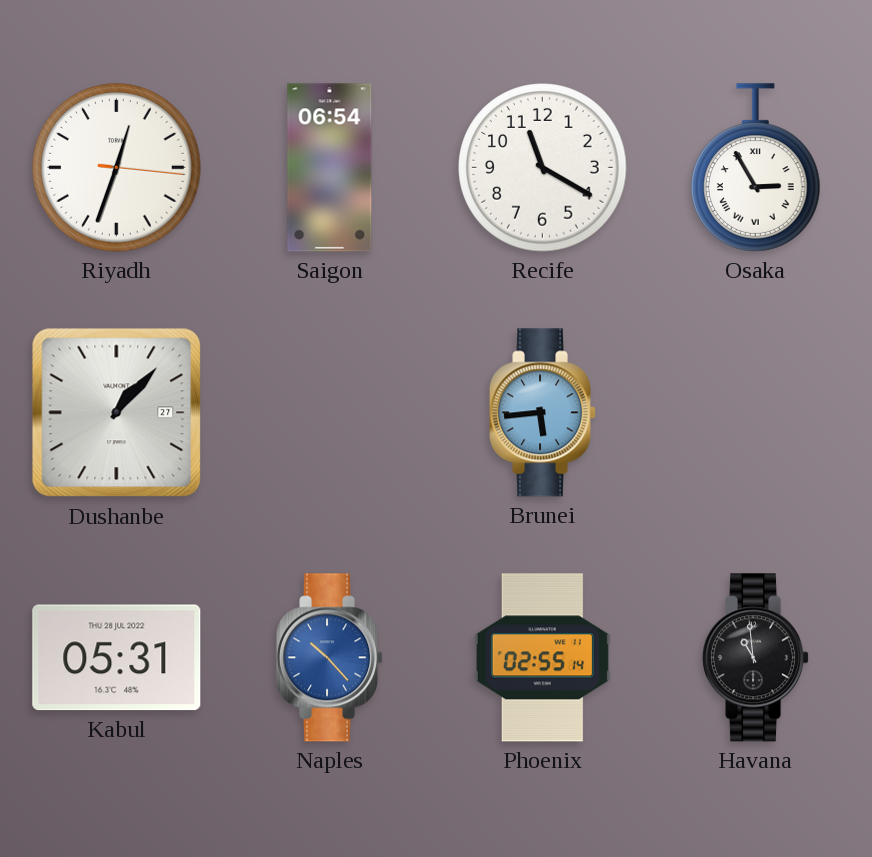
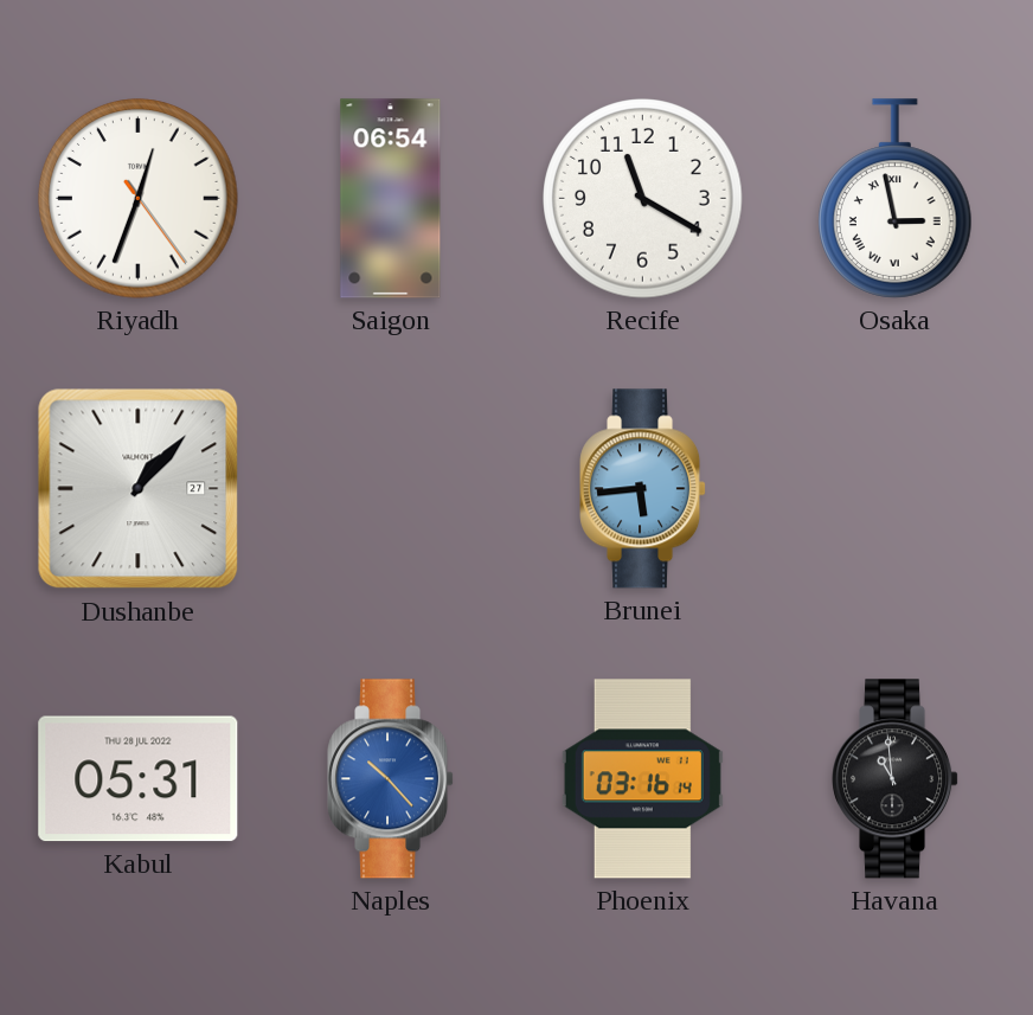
Riyadh: 12:33:16 -> 12:33:24
Osaka: 2:55 -> 2:58
Phoenix: 02:55 -> 03:16
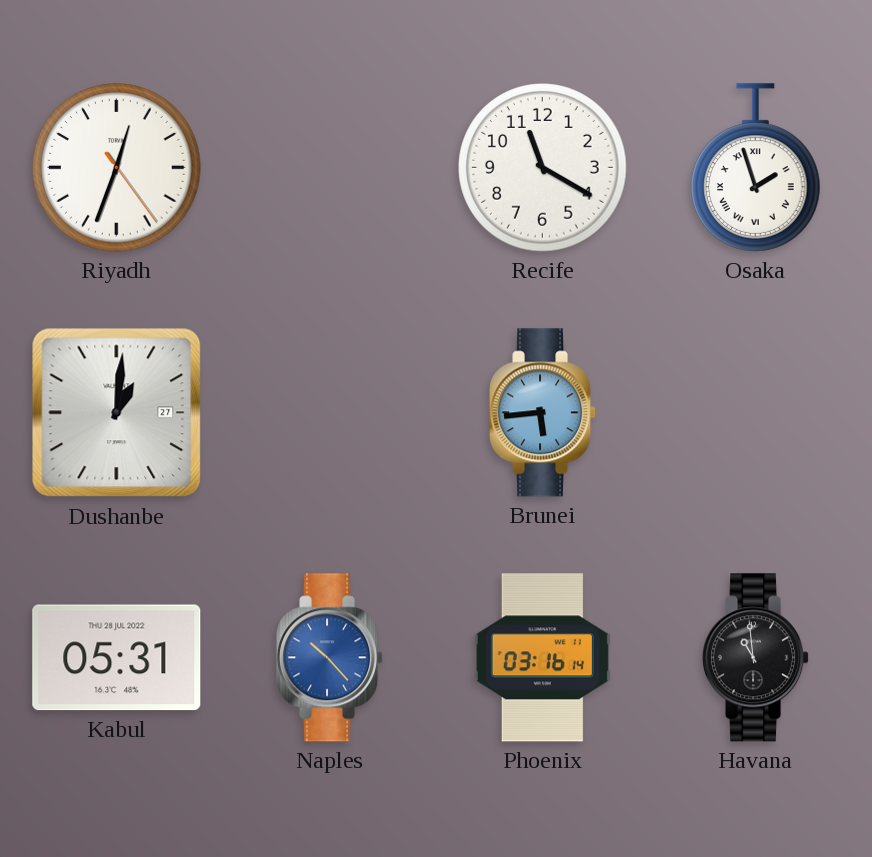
Saigon: 06:54 -> none
Osaka: 2:58 -> 1:57
Dushanbe: 1:07 -> 1:01
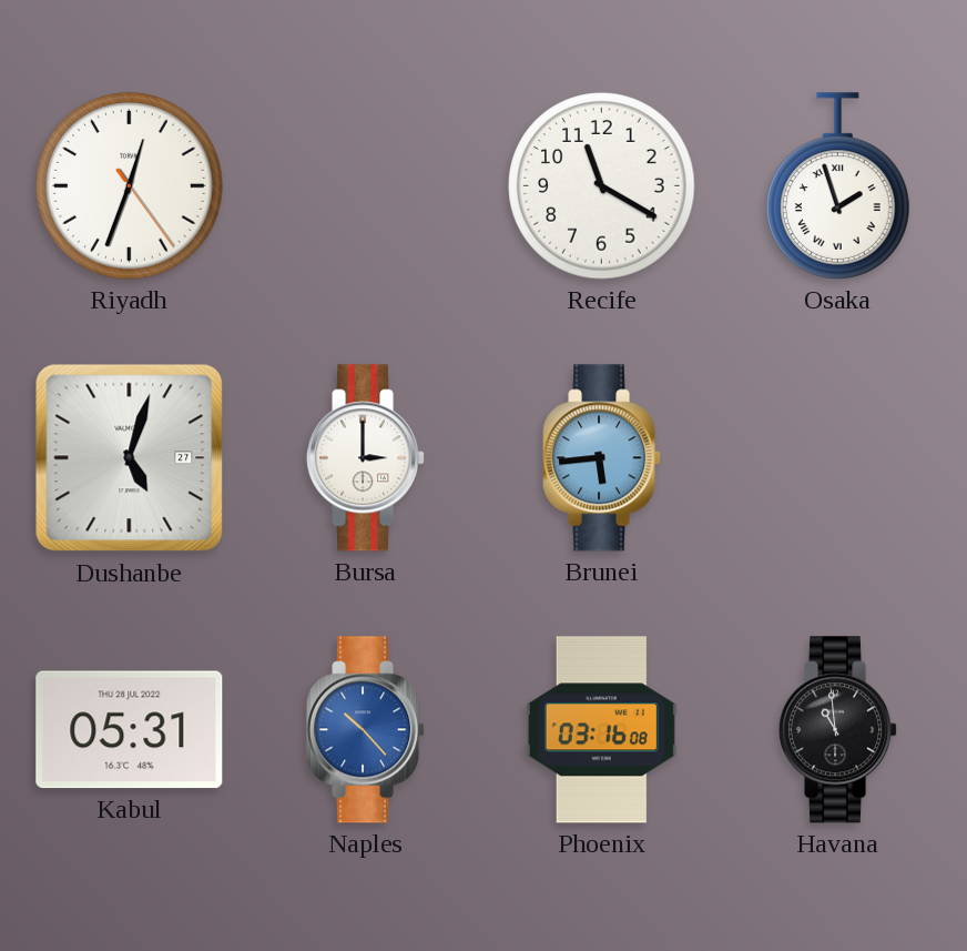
Dushanbe: 1:01 -> 5:03
Bursa: none -> 3:00
Phoenix: 03:16:14 -> 03:16:08
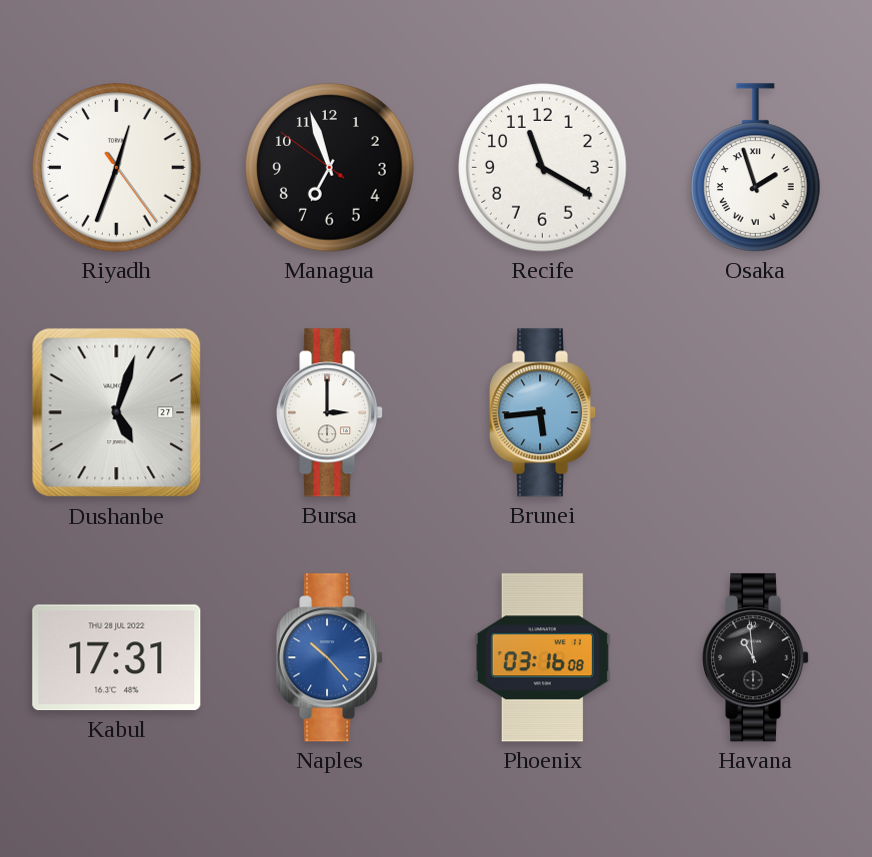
Managua: none -> 6:56
Kabul: 05:31 -> 17:31
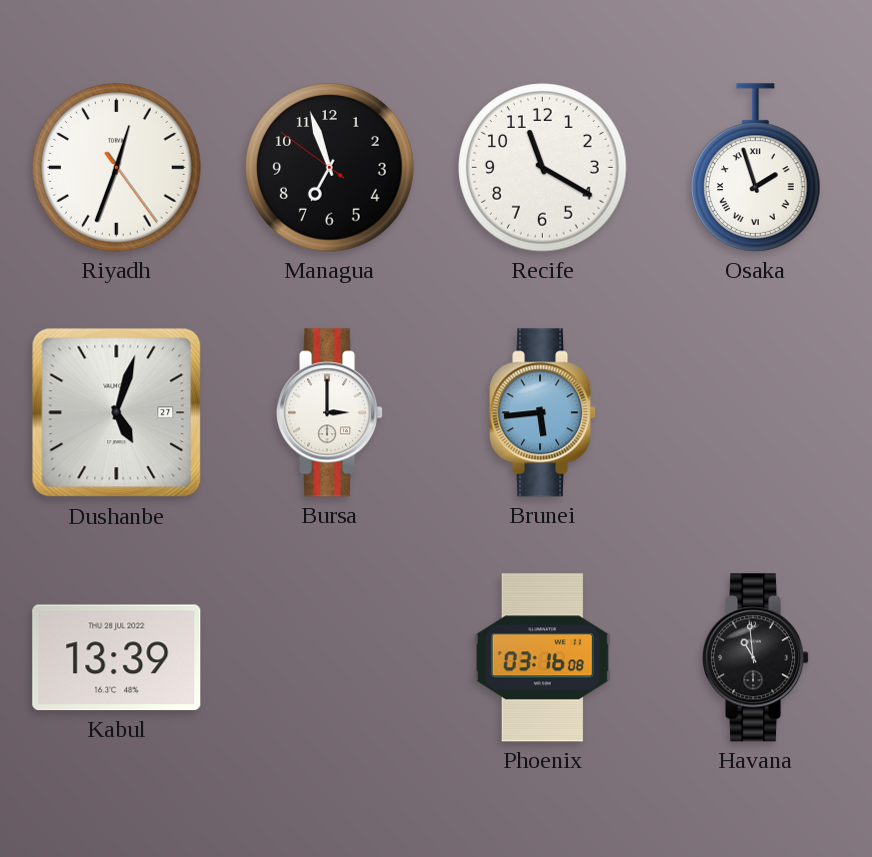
Kabul: 17:31 -> 13:39
Naples: 10:23 -> none
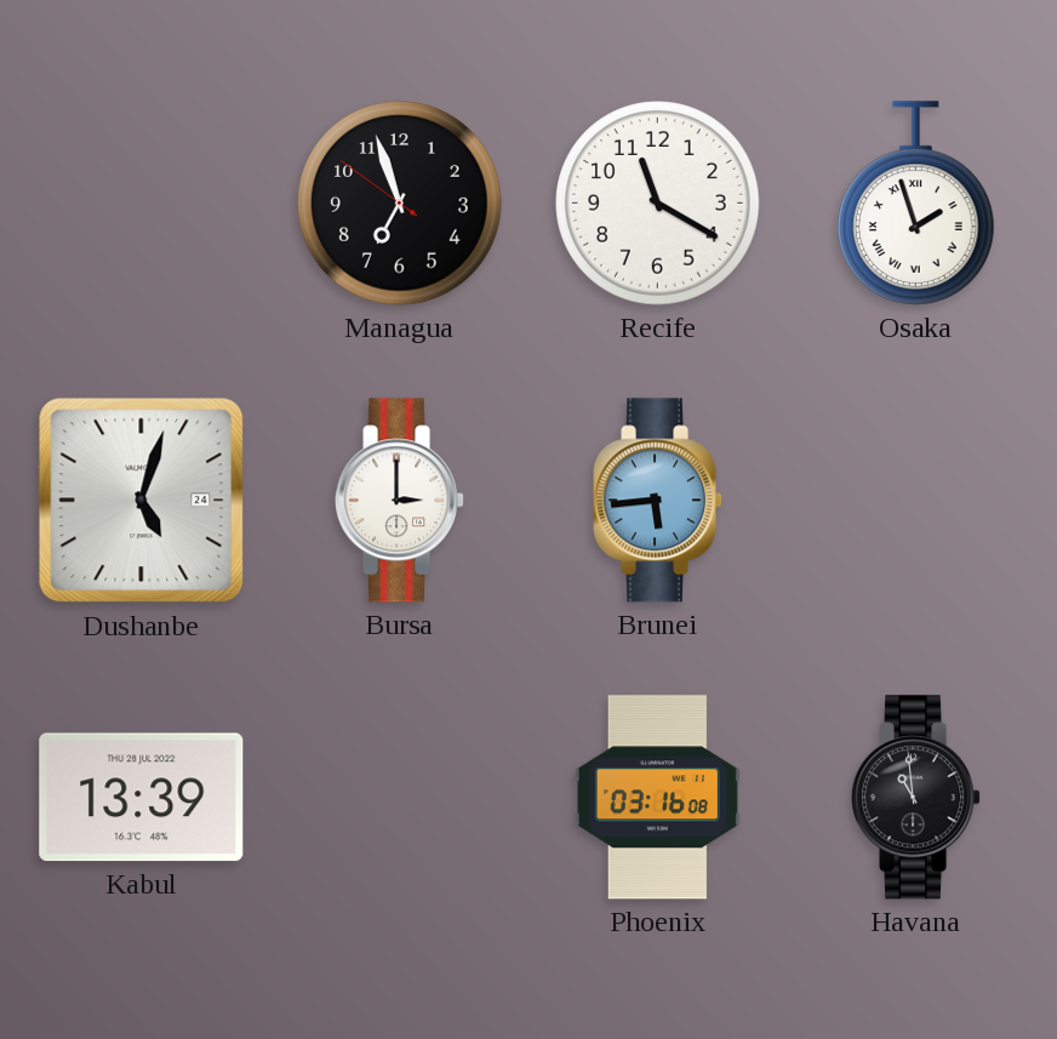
Riyadh: 12:33 -> none
Dushanbe date: 27 -> 24
